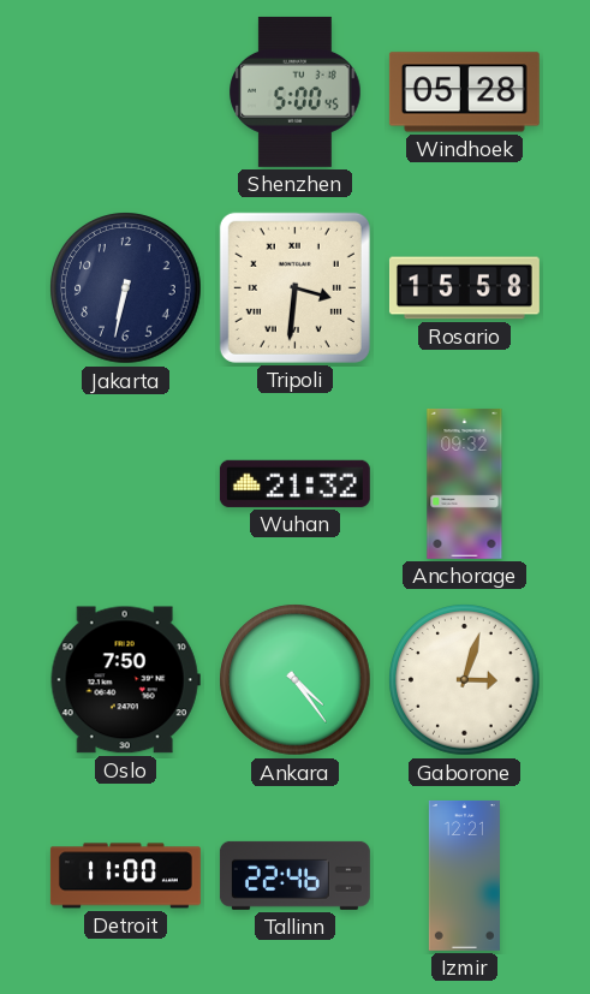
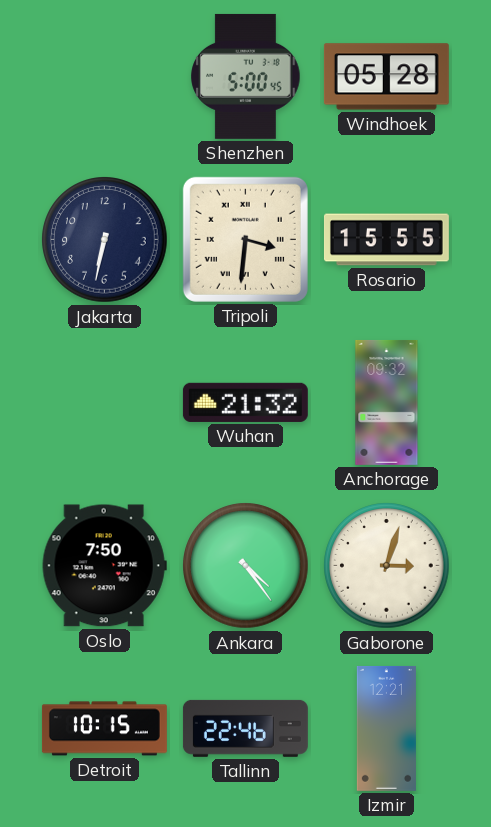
Rosario: 15:58 -> 15:55
Detroit: 11:00 -> 10:15
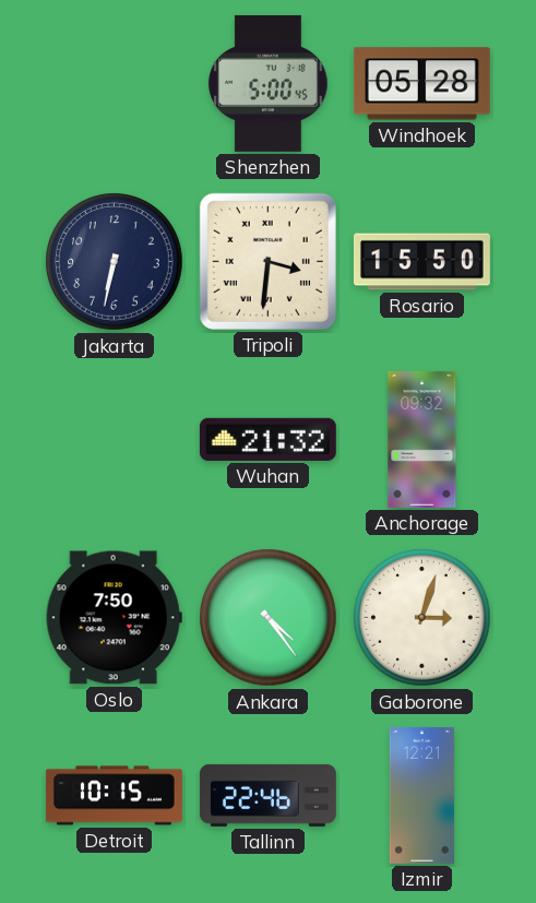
Rosario: 15:55 -> 15:50
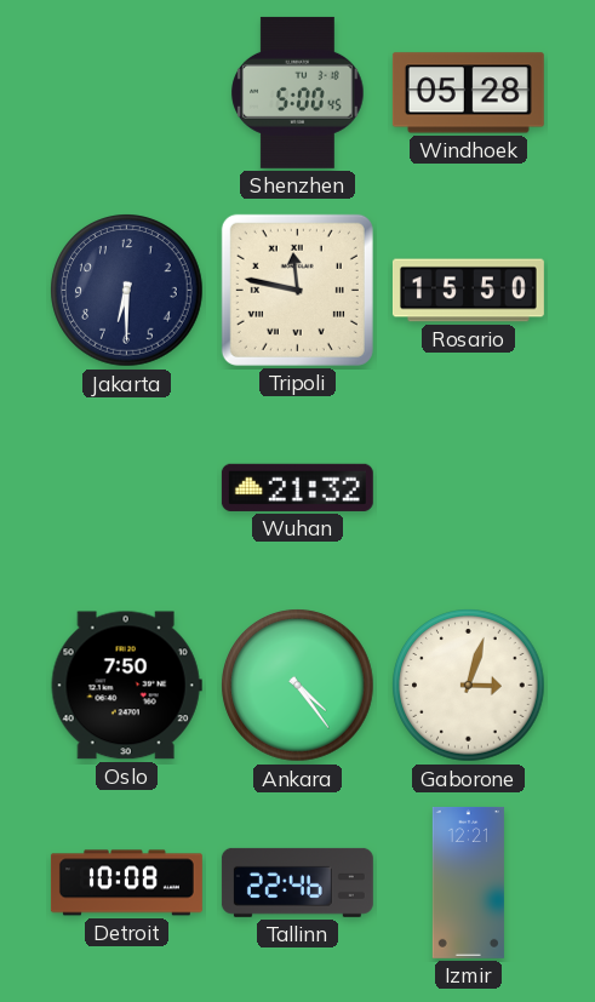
Jakarta: 6:32 -> 6:30
Tripoli: 3:31 -> 11:47
Anchorage: 09:32 -> none
Detroit: 10:15 -> 10:08
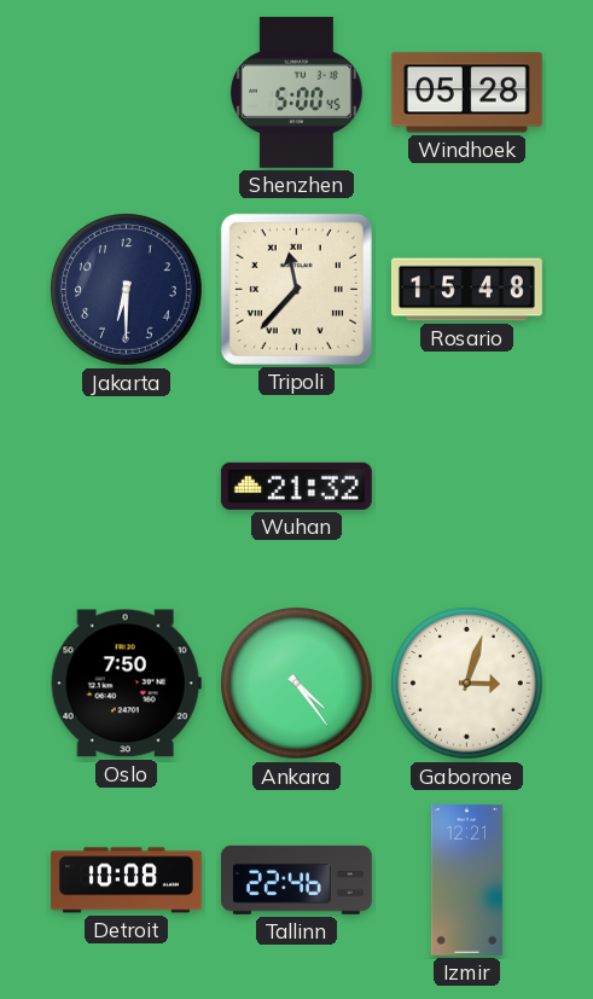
Tripoli: 11:47 -> 11:37
Rosario: 15:50 -> 15:48
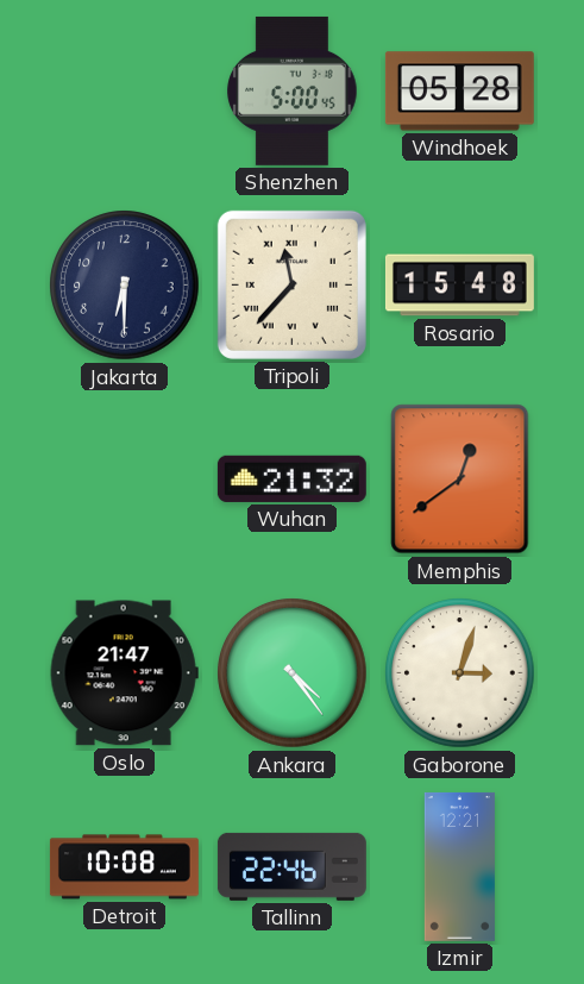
Memphis: none -> 12:39
Oslo: 7:50 -> 21:47
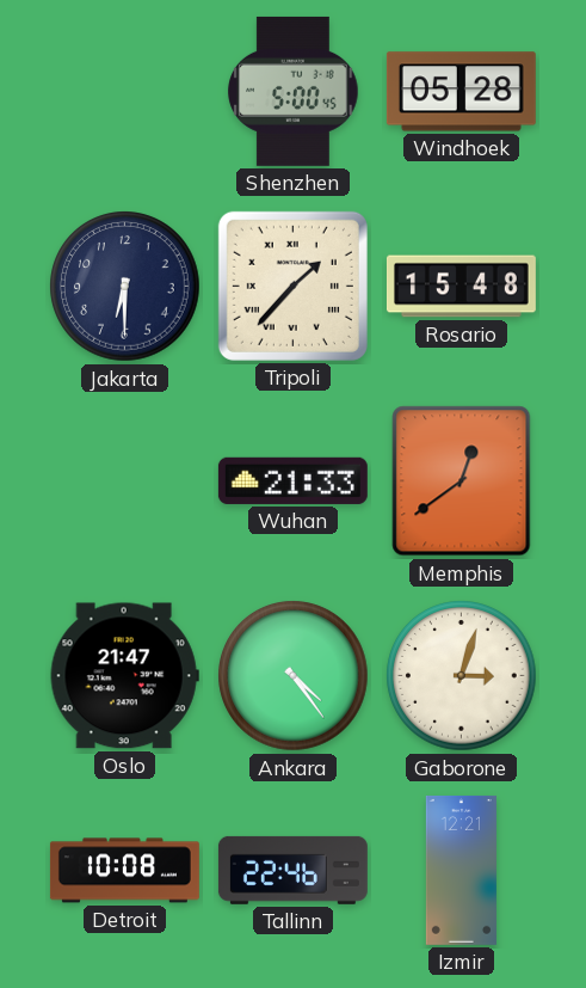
Tripoli: 11:37 -> 1:37
Wuhan: 21:32 -> 21:33
